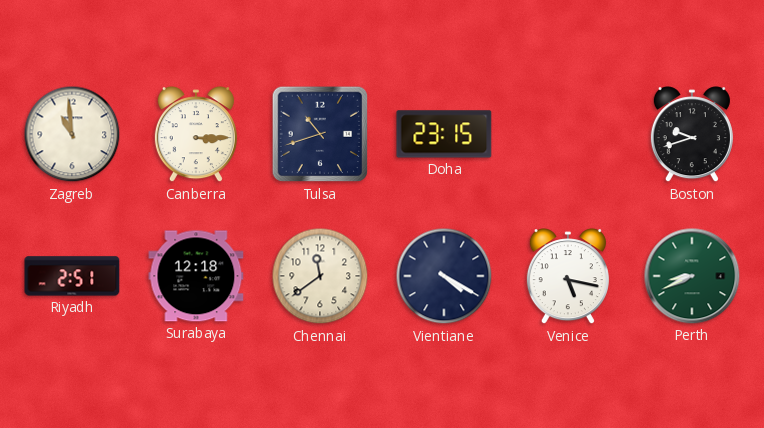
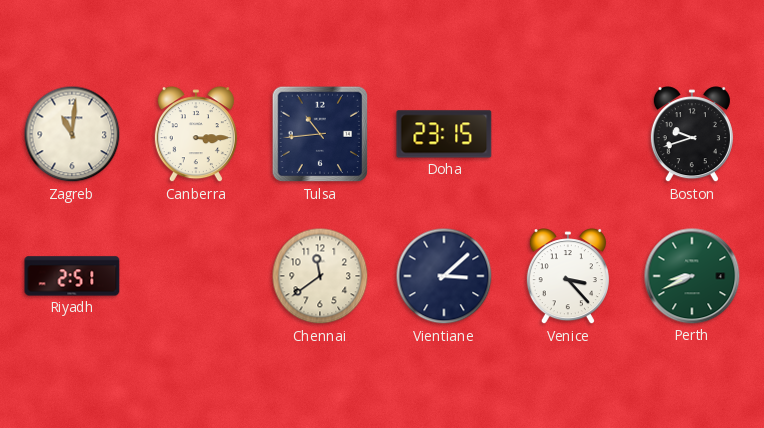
Zagreb: 10:59 -> 11:01
Tulsa: 10:42 -> 10:44
Surabaya: 12:18 -> none
Vientiane: 4:20 -> 3:08
Venice: 5:17 -> 3:23
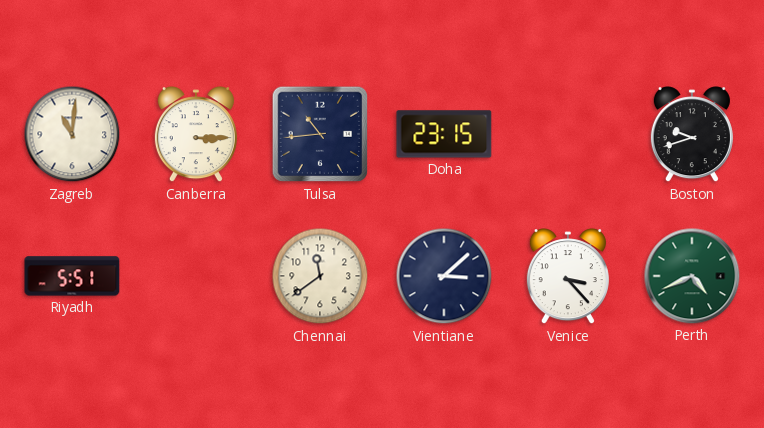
Riyadh: 2:51 -> 5:51
Perth: 8:41 -> 4:41
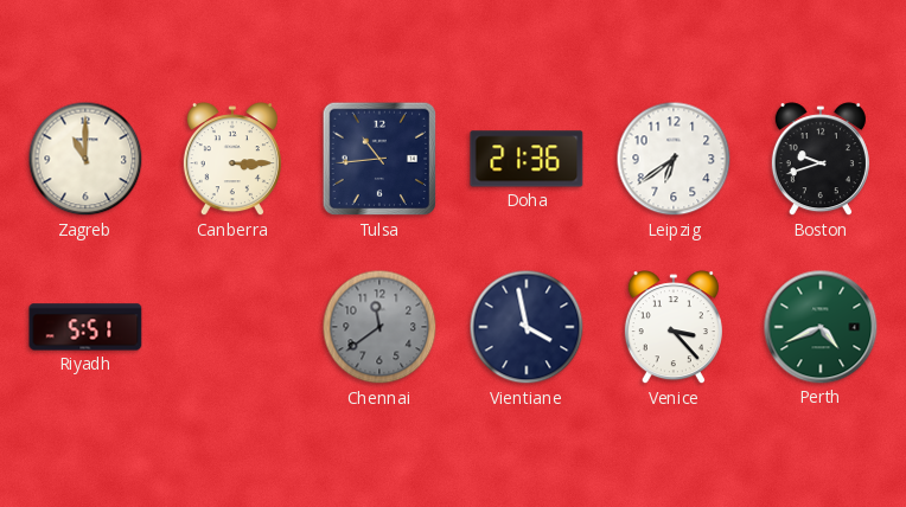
Zagreb: 11:01 -> 11:00
Doha: 23:15 -> 21:36
Leipzig: none -> 6:39
Chennai dial: cream -> grey
Vientiane: 3:08 -> 3:58
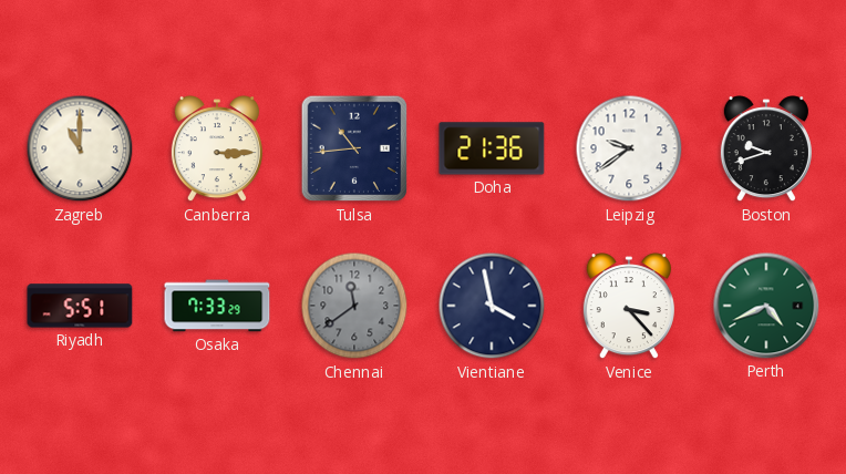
Leipzig: 6:39 -> 9:39
Osaka: none -> 7:33
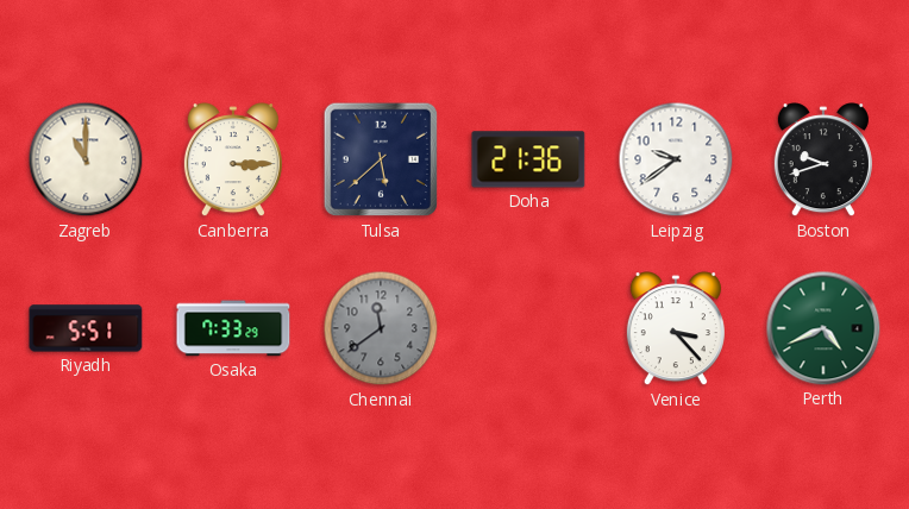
Tulsa: 10:44 -> 5:38
Vientiane: 3:58 -> none
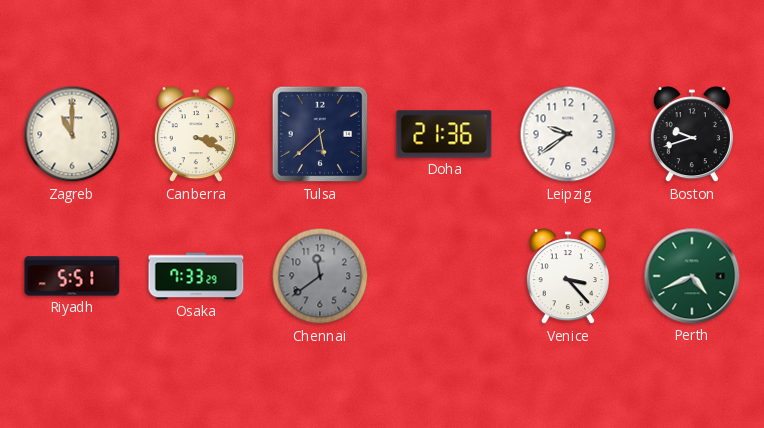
Canberra: 3:15 -> 3:19
